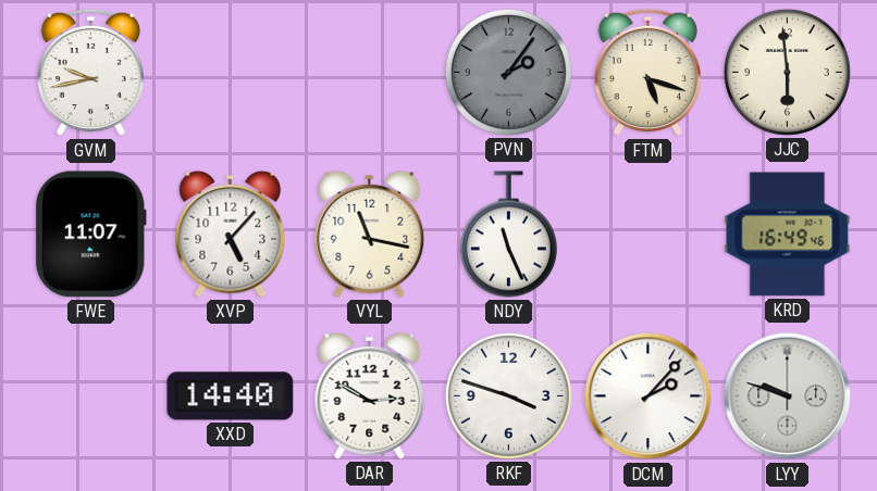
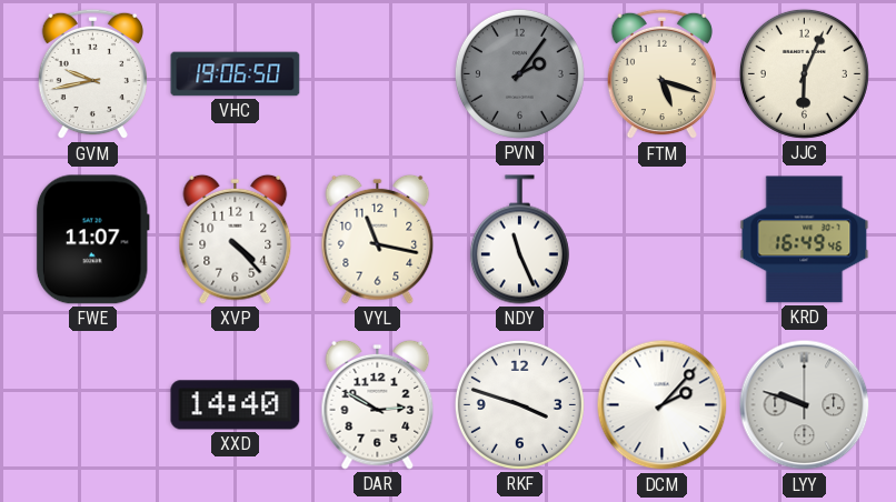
VHC: none -> 19:06
JJC: 5:59 -> 6:04
XVP: 5:07 -> 4:23
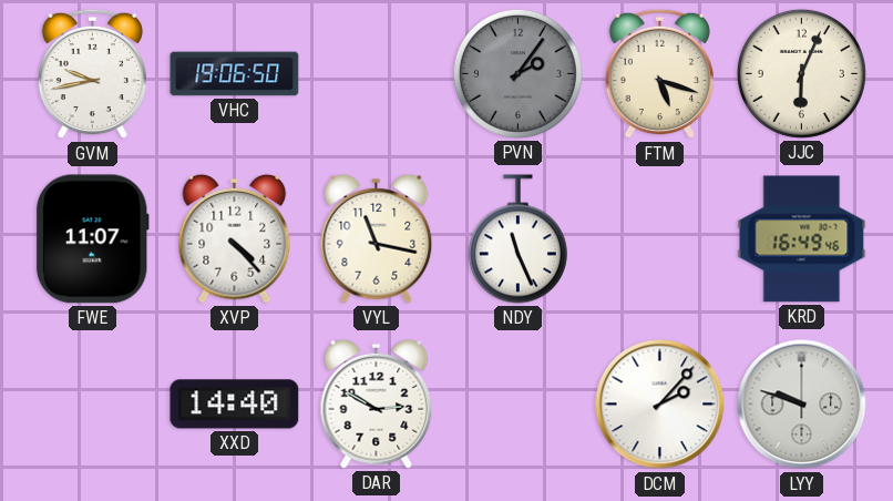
RKF: 3:48 -> none
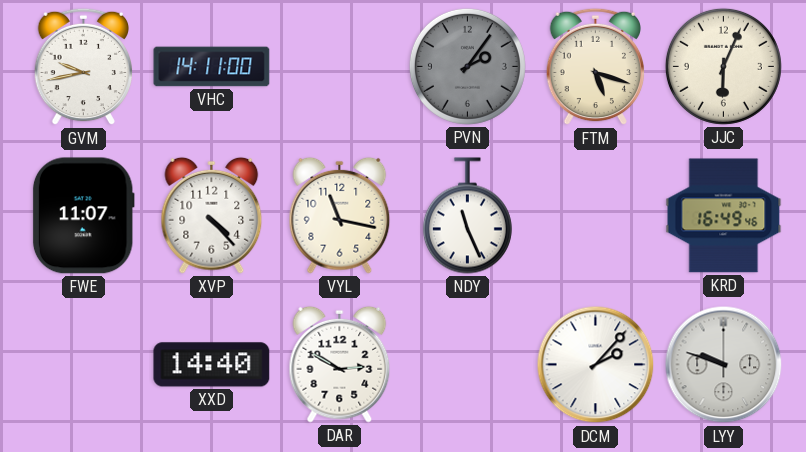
VHC: 19:06 -> 14:11
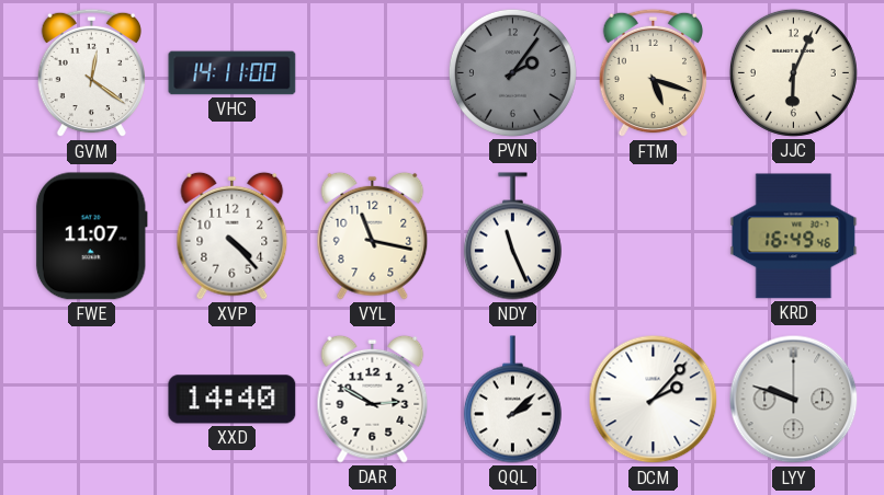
GVM: 9:43 -> 12:21
QQL: none -> 2:08
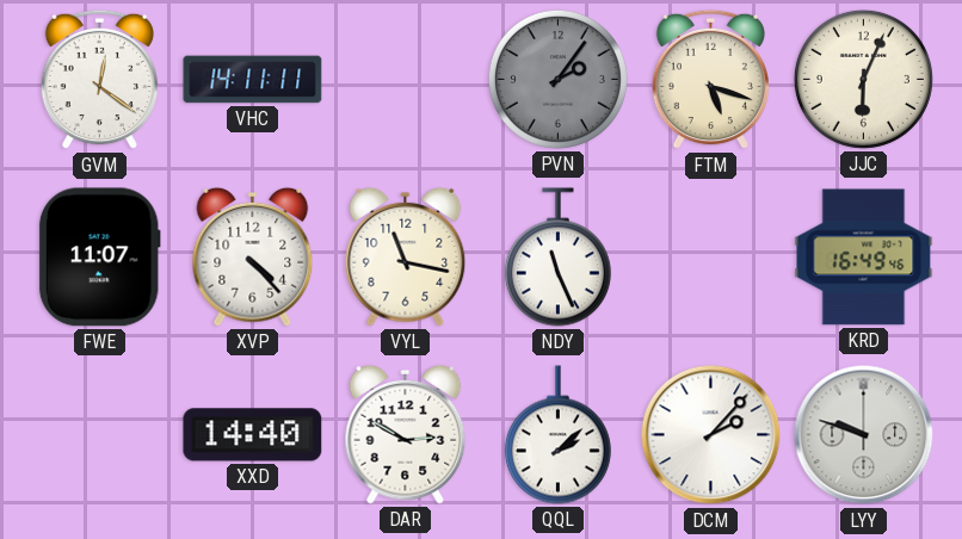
VHC: 14:11:00 -> 14:11:11
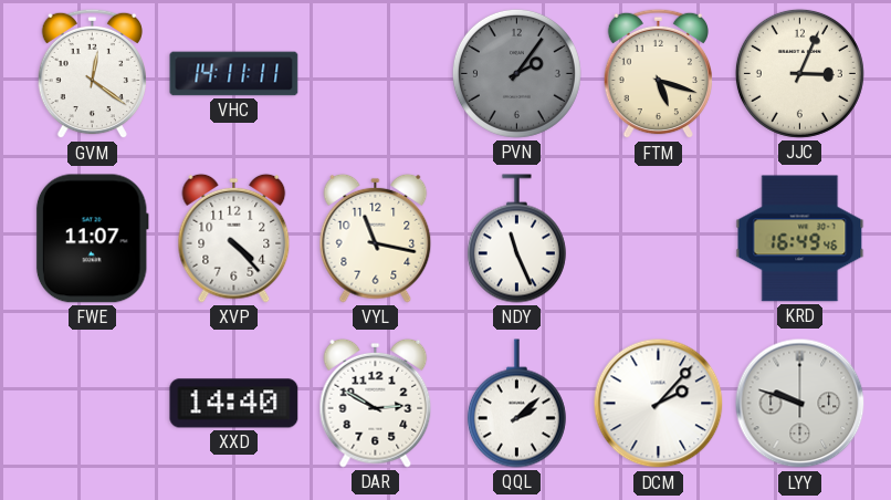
JJC: 6:04 -> 3:04
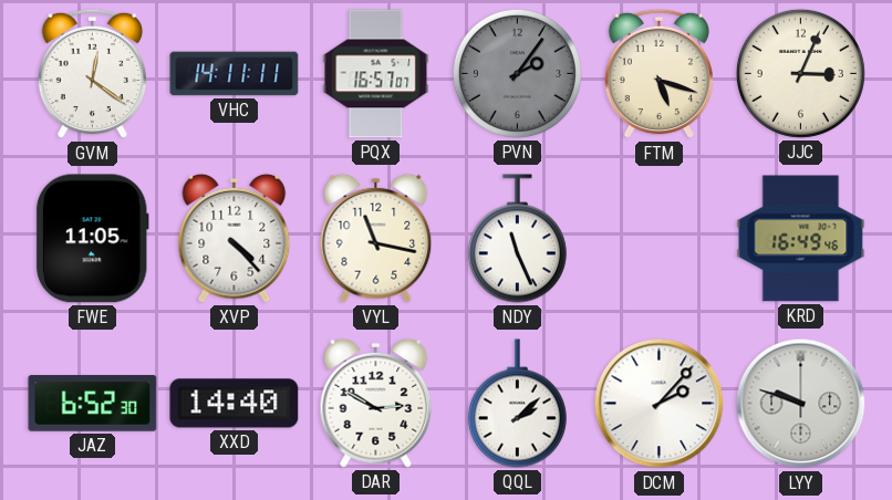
PQX: none -> 16:57
FWE: 11:07 -> 11:05
JAZ: none -> 6:52
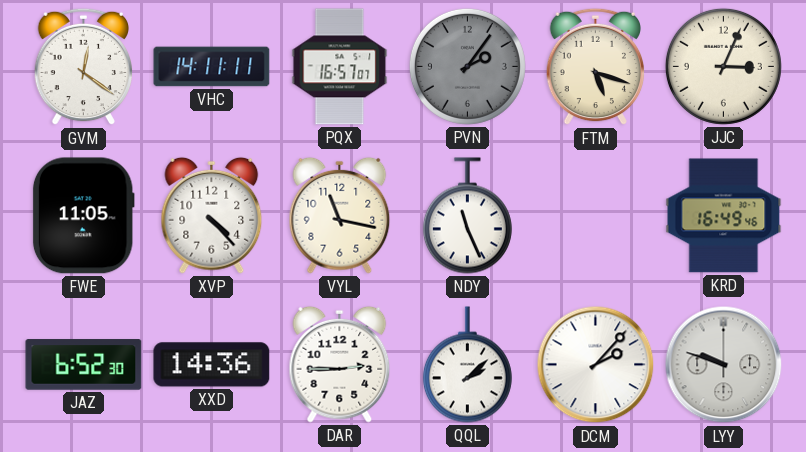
XXD: 14:40 -> 14:36
DAR: 2:50 -> 2:45
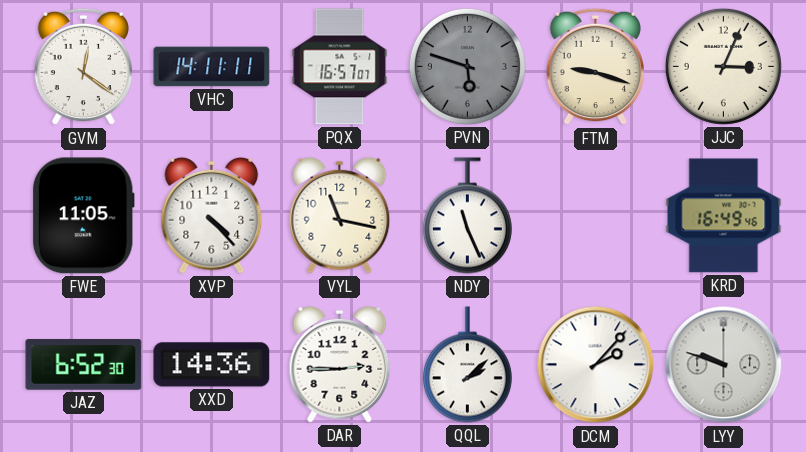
PVN: 2:06 -> 5:48
FTM: 5:18 -> 9:18
